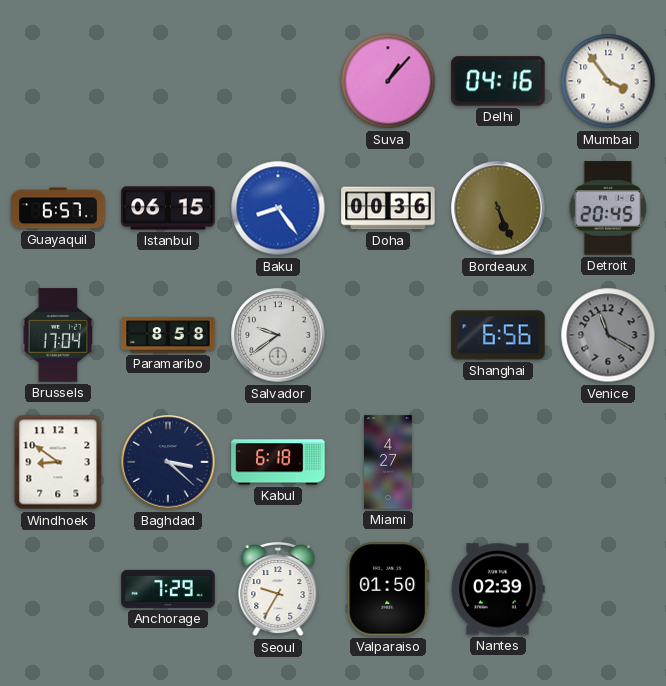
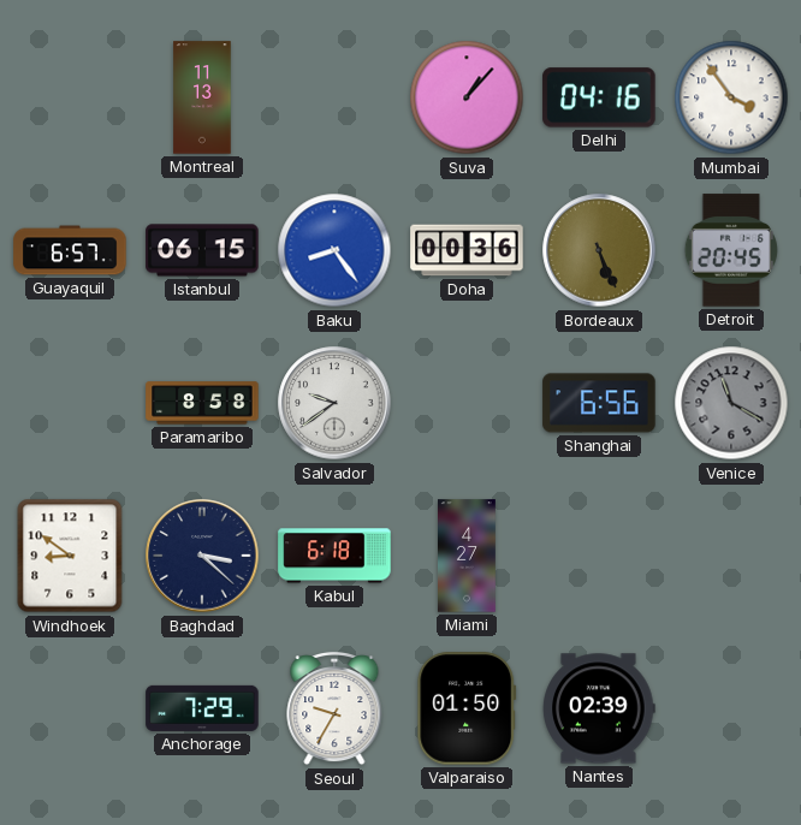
Montreal: none -> 11:13
Brussels: 17:04 -> none
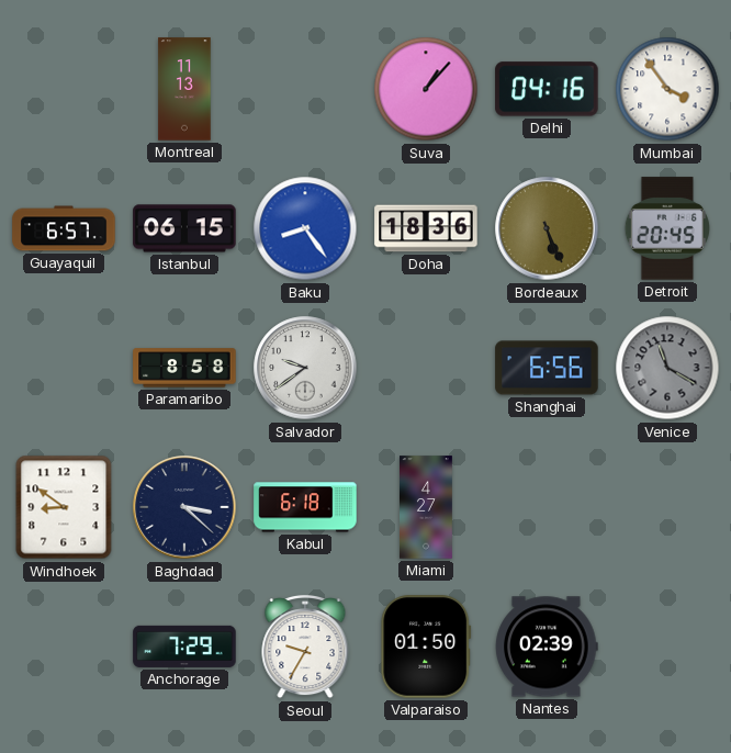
Doha: 00:36 -> 18:36
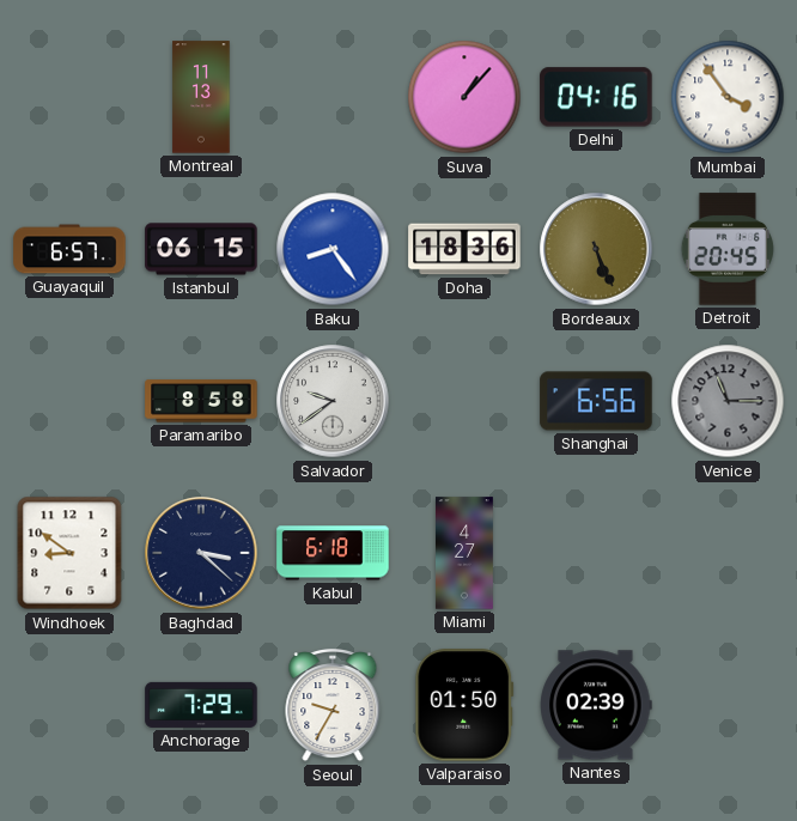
Venice: 11:20 -> 11:15
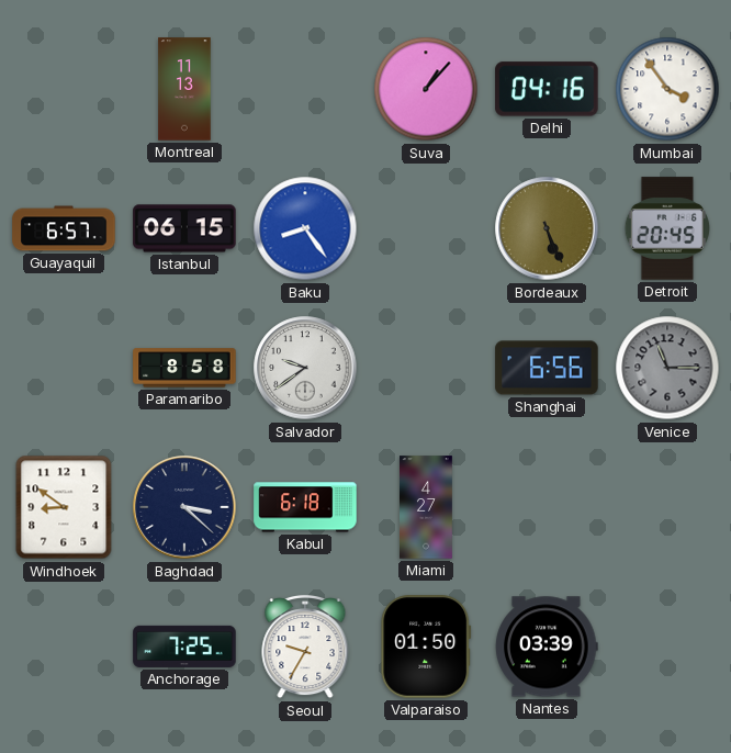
Doha: 18:36 -> none
Anchorage: 7:29 -> 7:25
Nantes: 02:39 -> 03:39
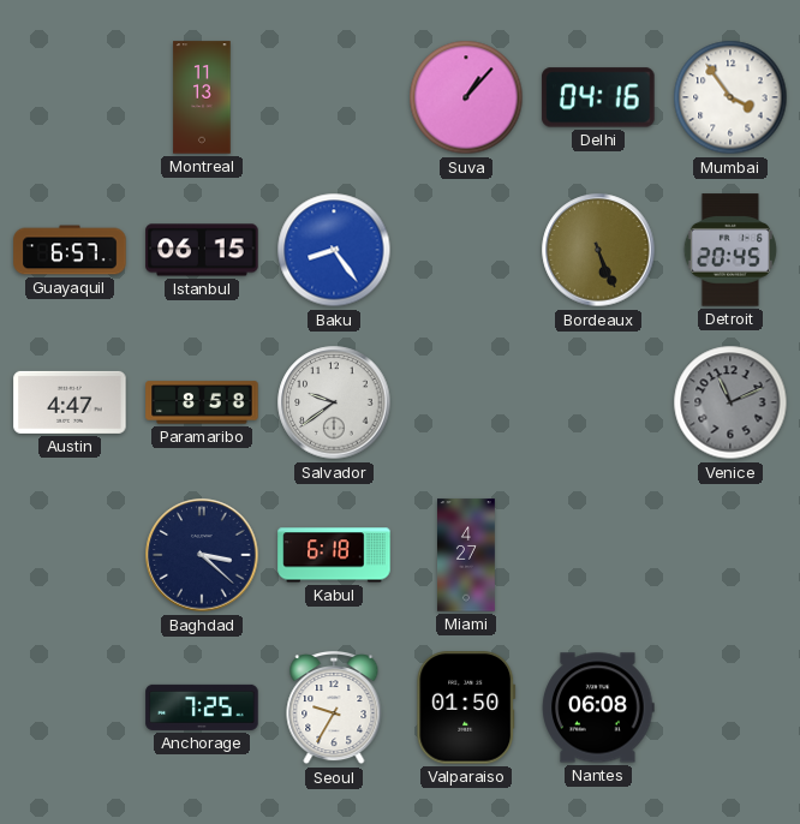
Austin: none -> 4:47
Shanghai: 6:56 -> none
Venice: 11:15 -> 11:11
Windhoek: 8:51 -> none
Nantes: 03:39 -> 06:08
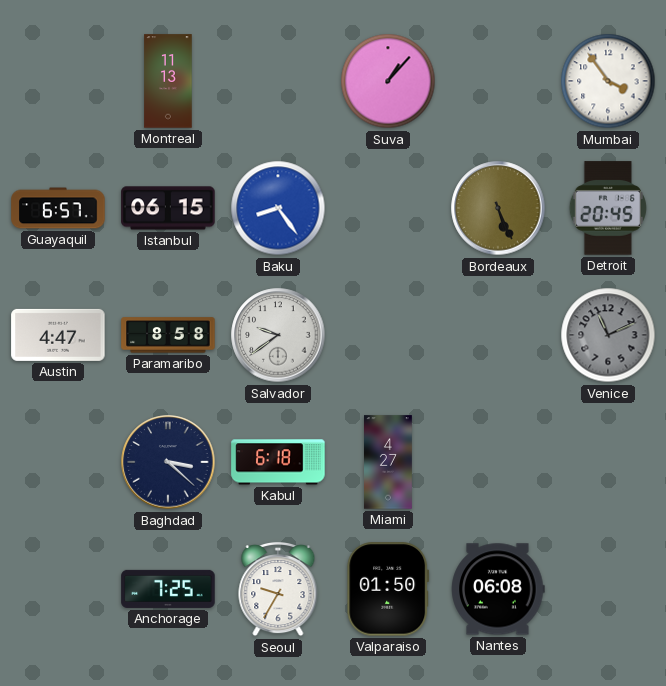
Delhi: 04:16 -> none
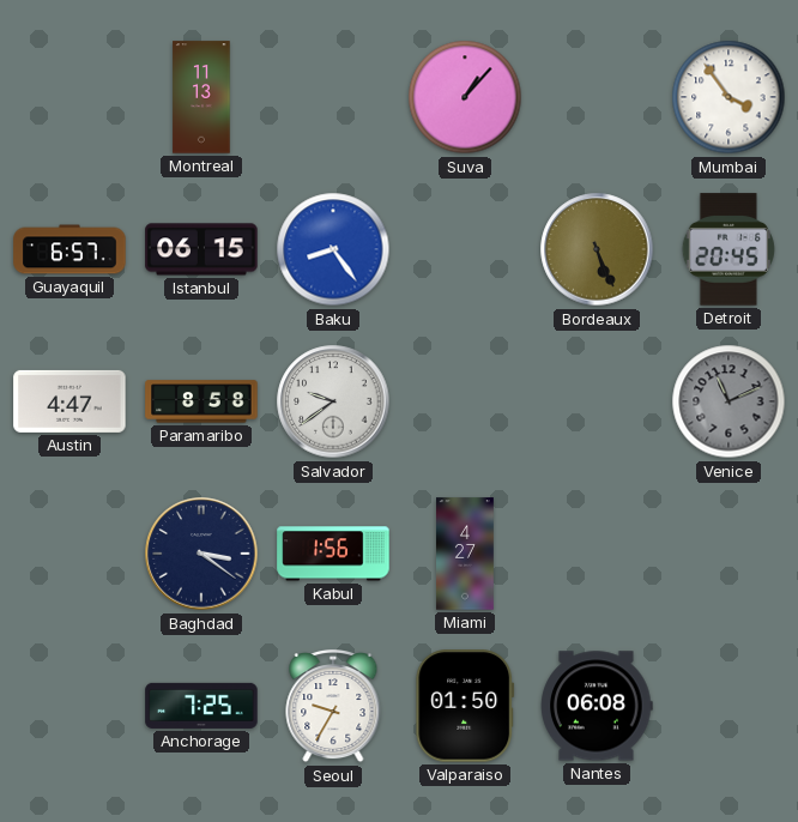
Baghdad: 3:22 -> 3:21
Kabul: 6:18 -> 1:56
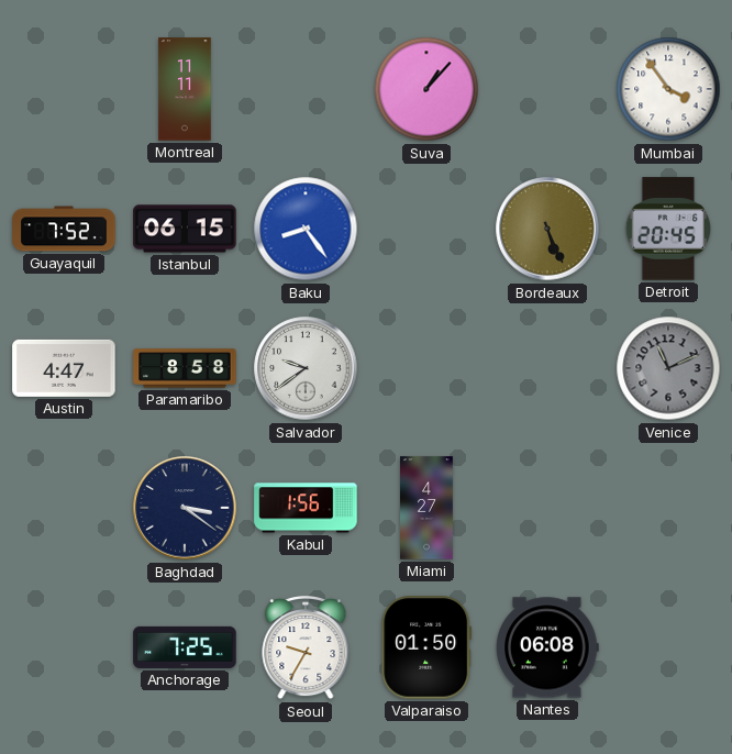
Montreal: 11:13 -> 11:11
Guayaquil: 6:57 -> 7:52
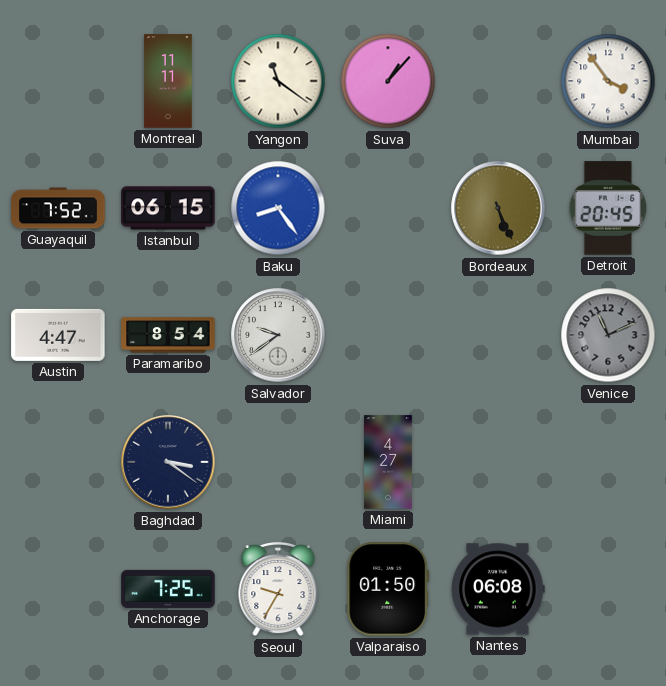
Yangon: none -> 11:21
Paramaribo: 8:58 -> 8:54
Kabul: 1:56 -> none
